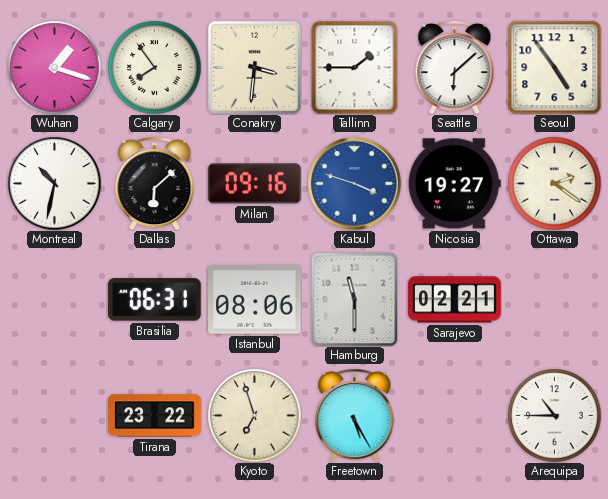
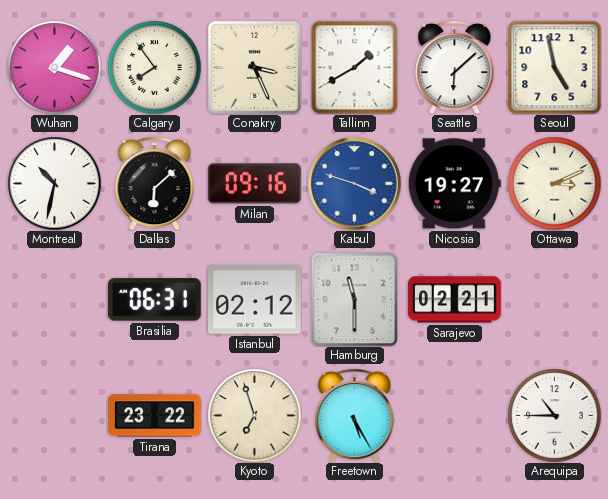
Conakry: 3:31 -> 3:26
Tallinn: 1:45 -> 1:40
Seoul: 4:54 -> 4:58
Ottawa: 2:21 -> 3:11
Istanbul: 08:06 -> 02:12
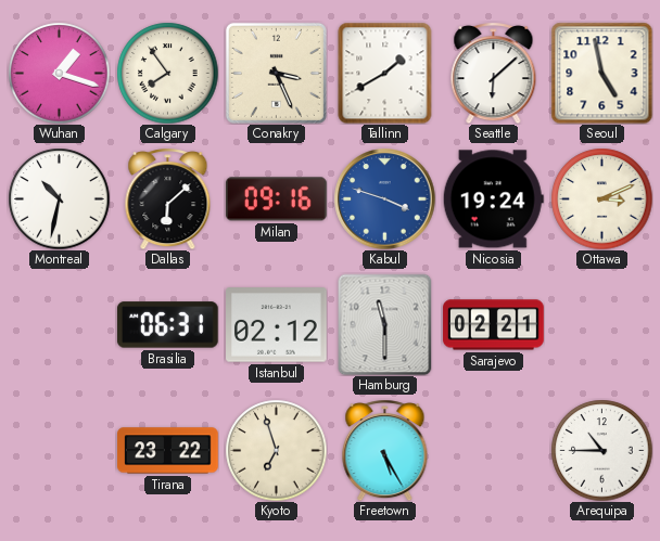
Nicosia: 19:27 -> 19:24
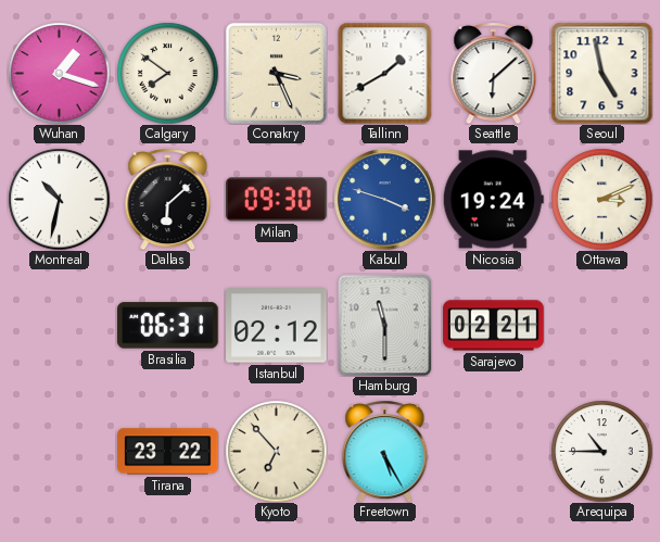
Calgary: 7:54 -> 7:51
Milan: 09:16 -> 09:30
Kyoto: 6:57 -> 6:53
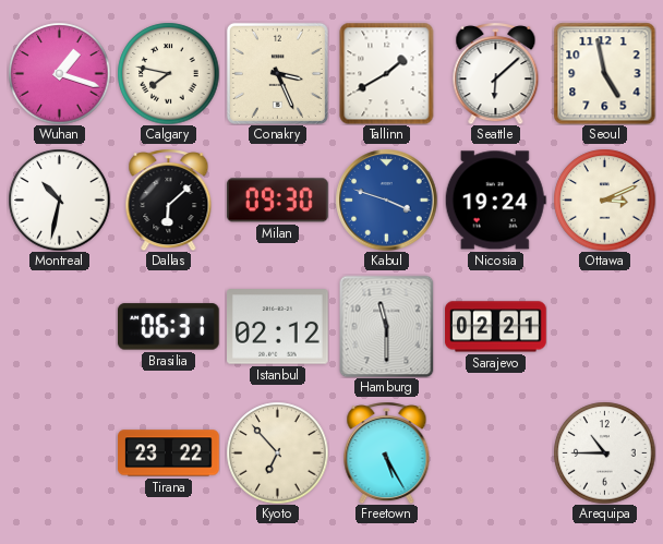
Calgary: 7:51 -> 7:47
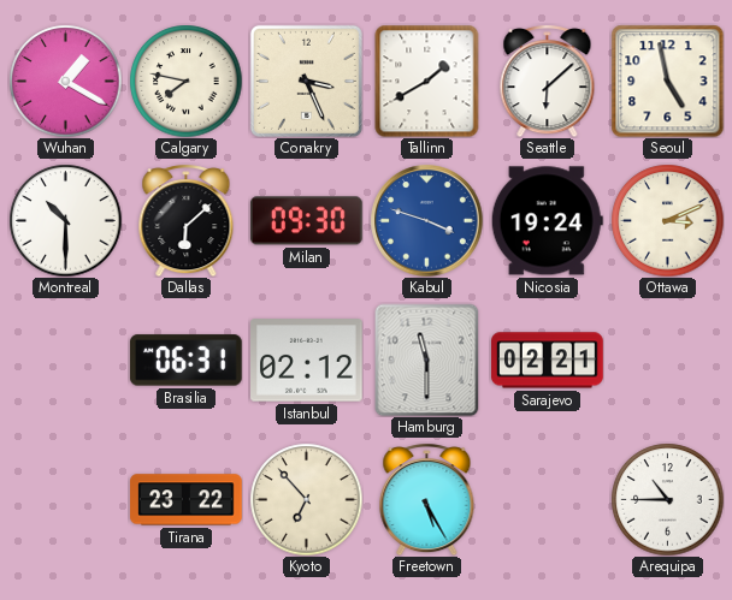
Wuhan: 1:18 -> 1:20
Montreal: 10:32 -> 10:30
